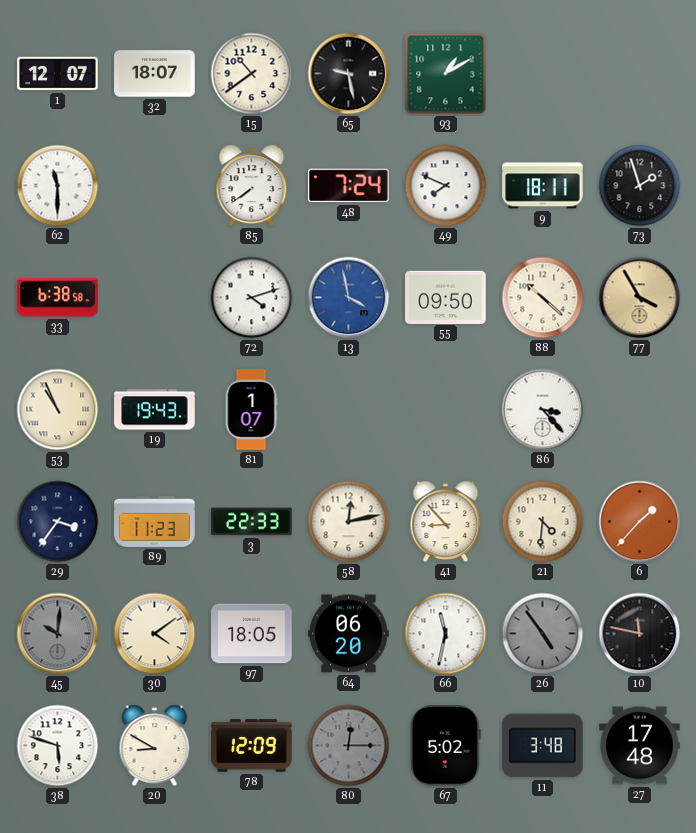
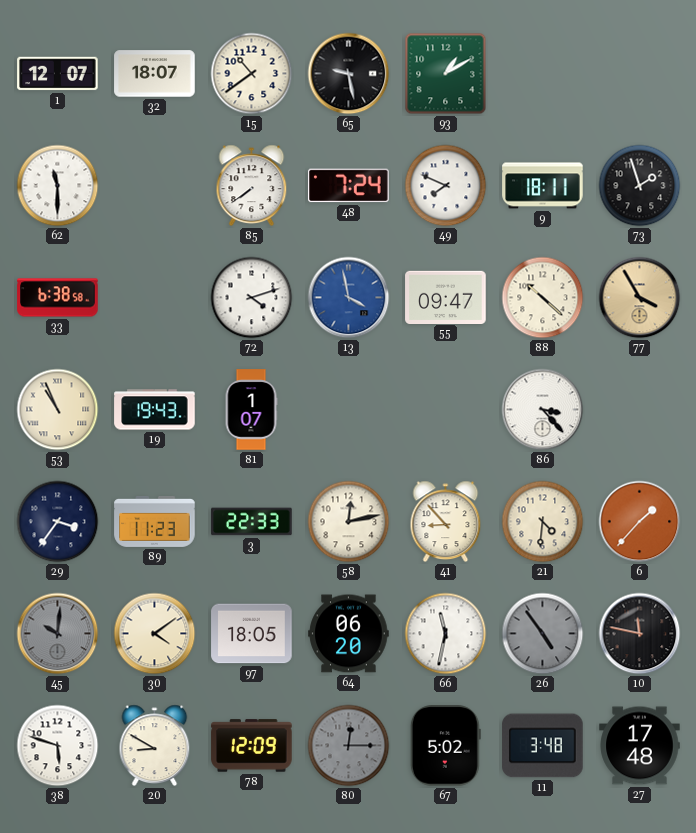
55: 09:50 -> 09:47
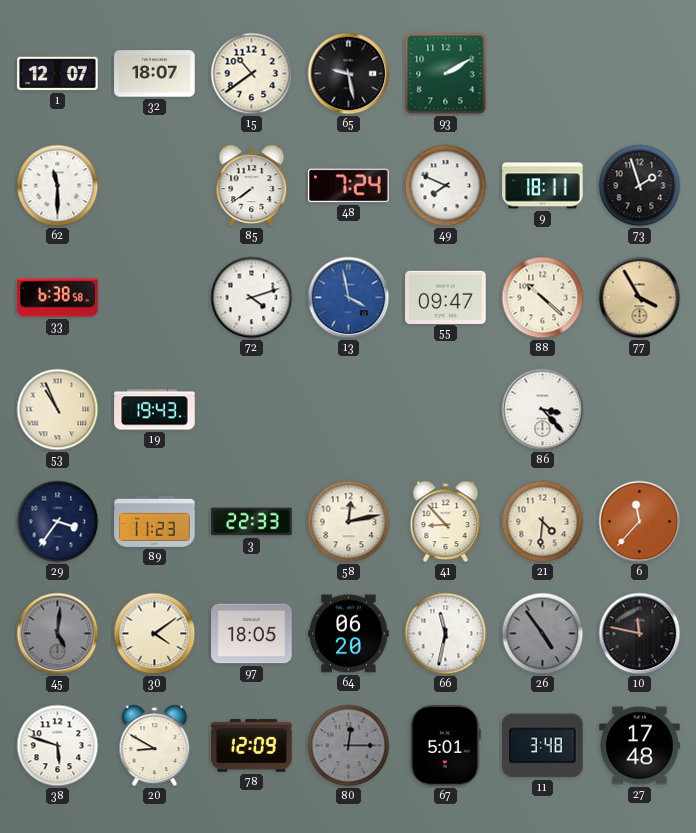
93: 1:10 -> 2:10
81: 1:07 -> none
6: 1:37 -> 11:37
45: 10:01 -> 5:01
67: 5:02 -> 5:01
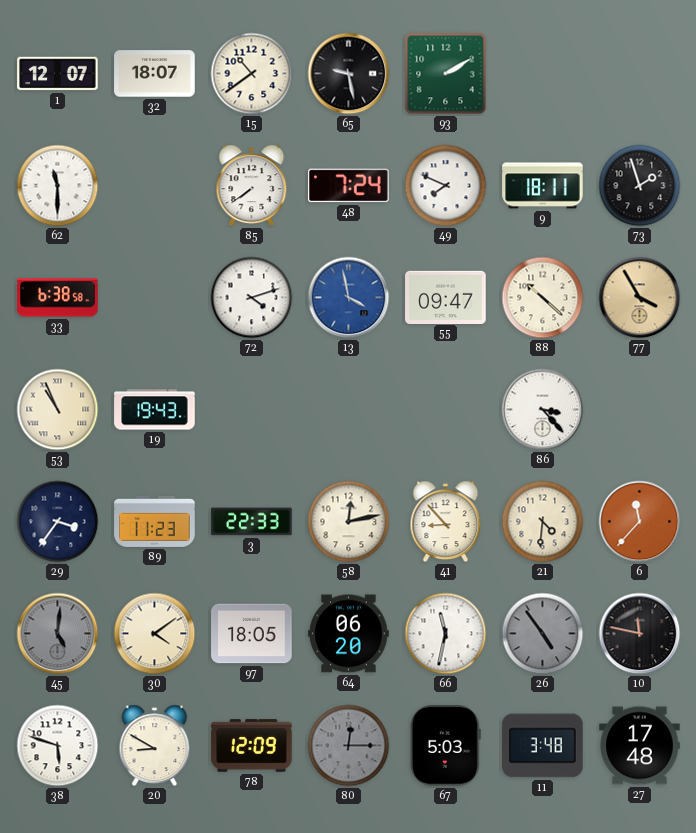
67: 5:01 -> 5:03
